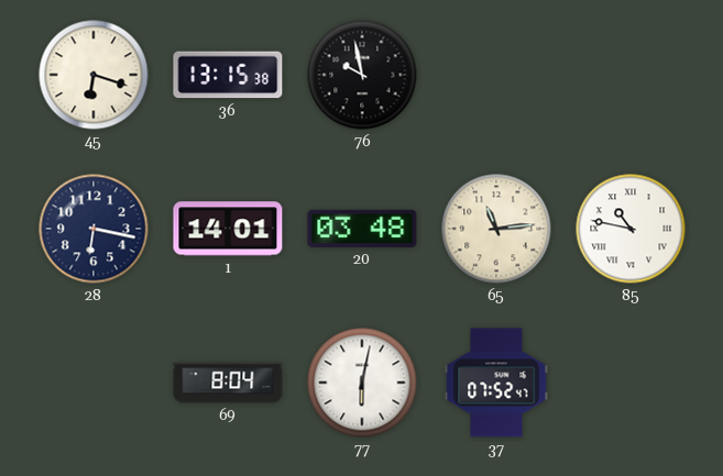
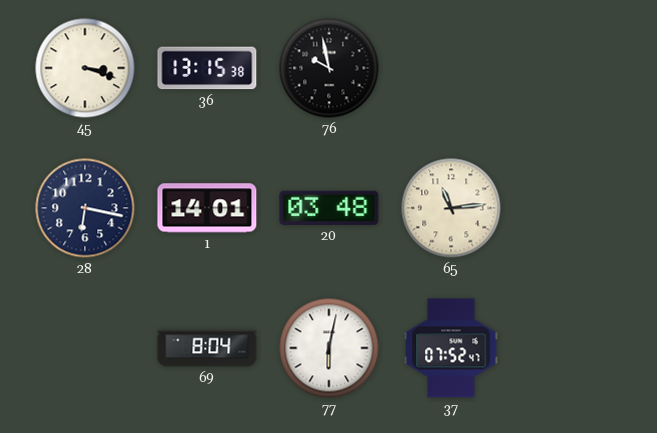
45: 6:18 -> 3:18
85: 10:47 -> none
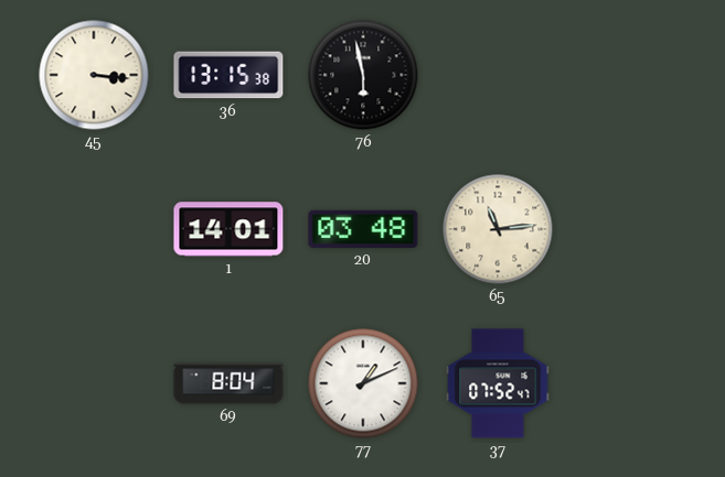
45: 3:18 -> 3:16
76: 9:58 -> 5:58
28: 6:17 -> none
77: 6:02 -> 1:11
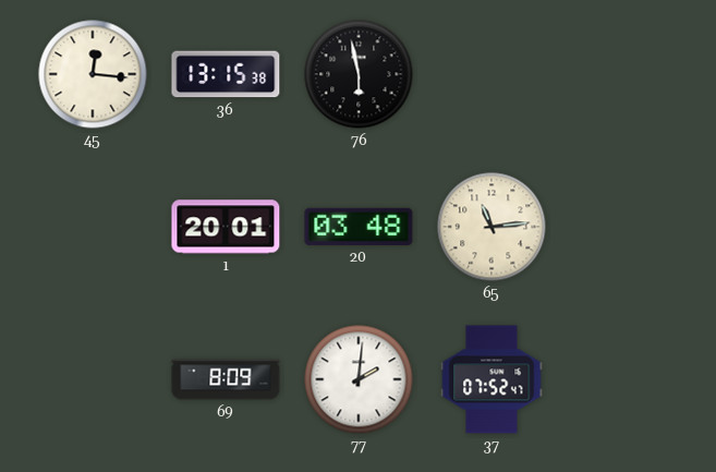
45: 3:16 -> 12:16
1: 14:01 -> 20:01
69: 8:04 -> 8:09
77: 1:11 -> 2:01
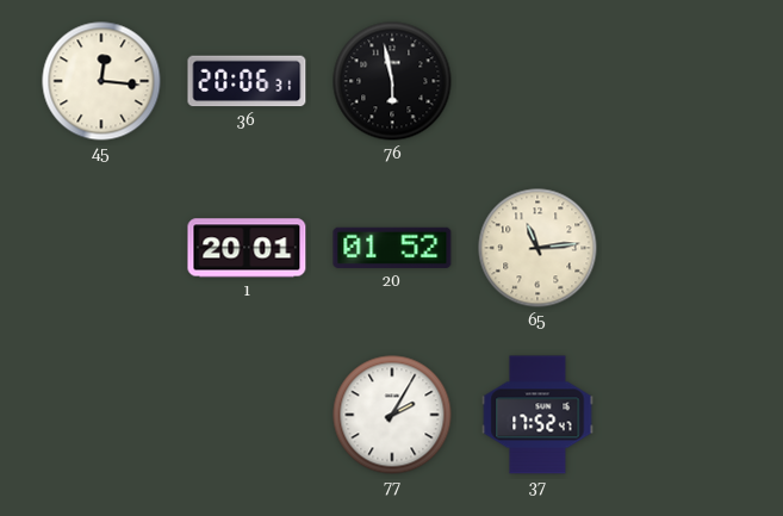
36: 13:15 -> 20:06
20: 03:48 -> 01:52
69: 8:09 -> none
77: 2:01 -> 2:05
37: 07:52 -> 17:52
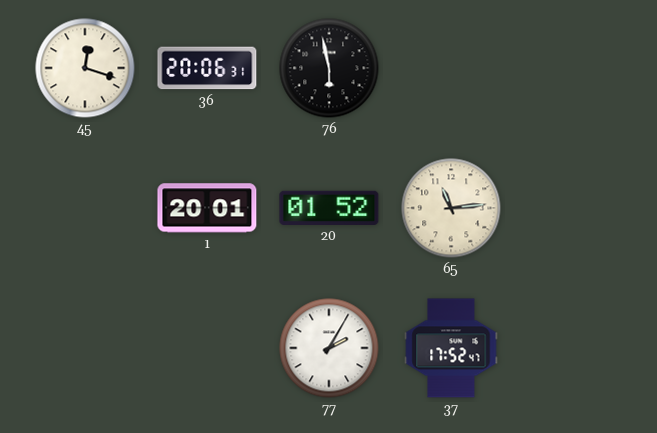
45: 12:16 -> 12:18
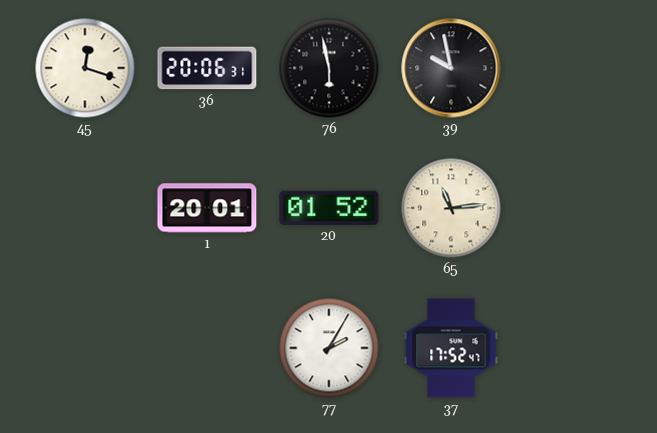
39: none -> 9:58
